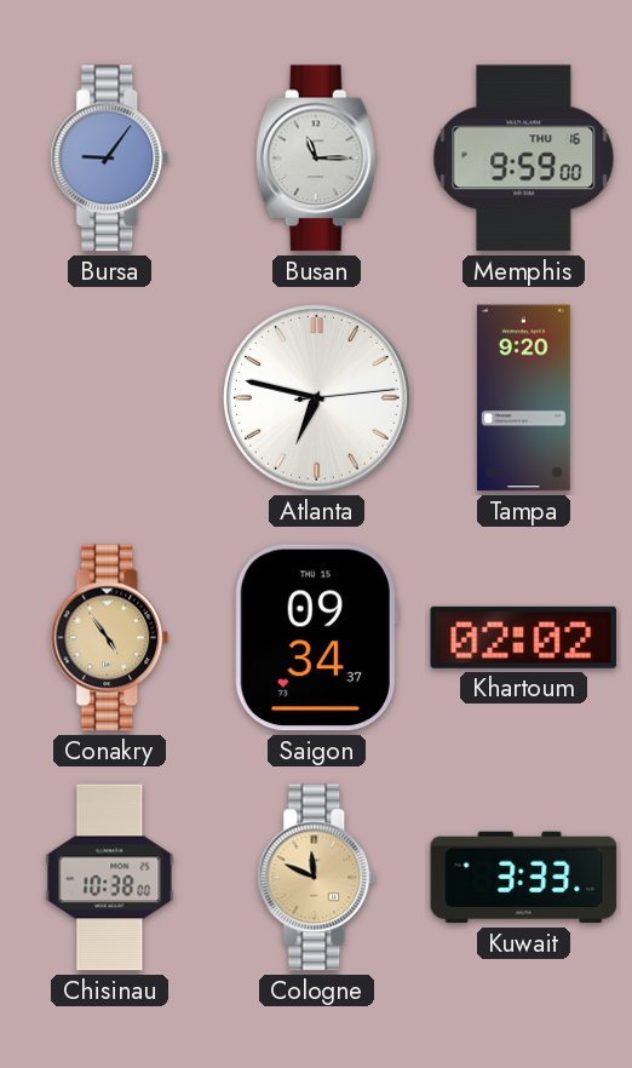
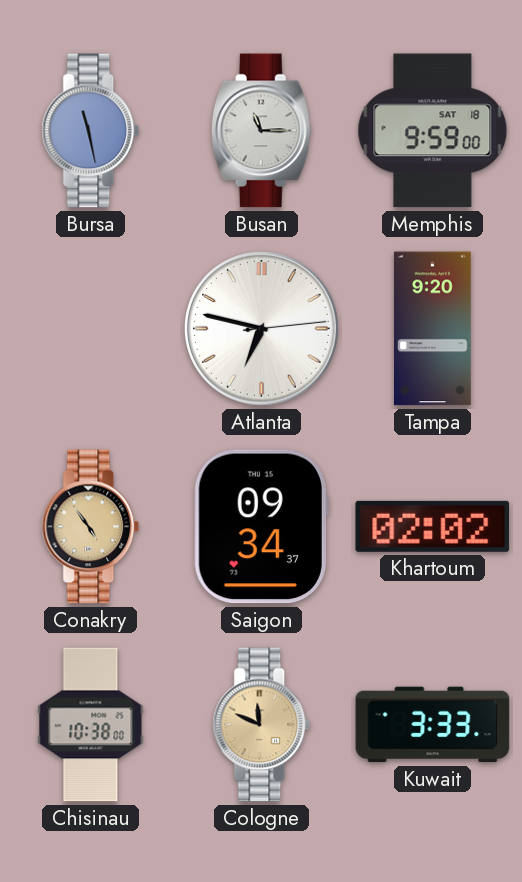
Bursa: 9:06 -> 11:28
Memphis date: THU 16 -> SAT 18
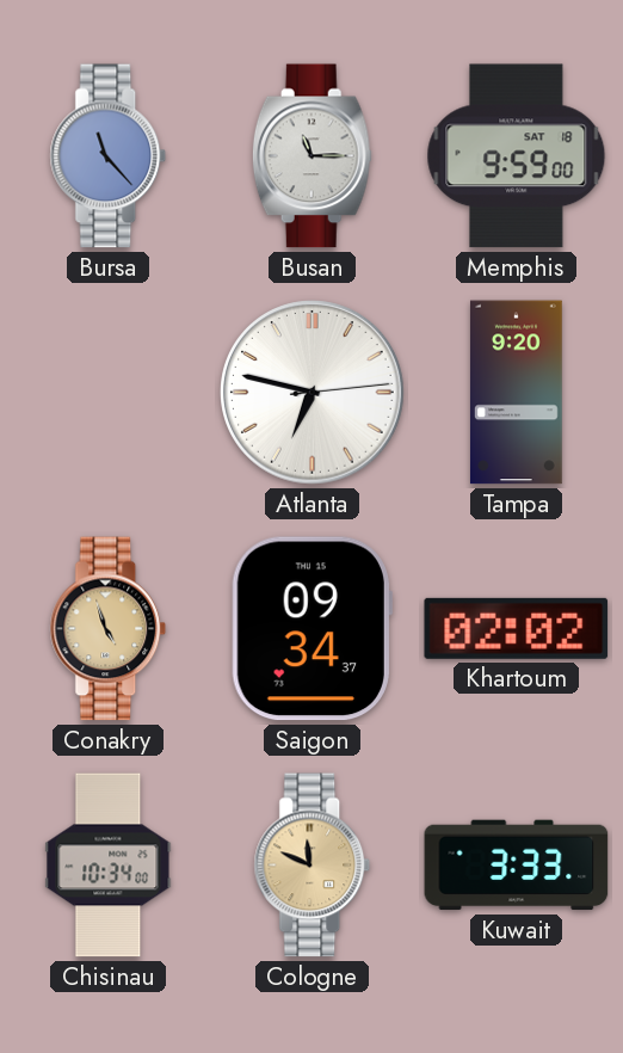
Bursa: 11:28 -> 11:23
Conakry: 4:54 -> 4:57
Chisinau: 10:38 -> 10:34
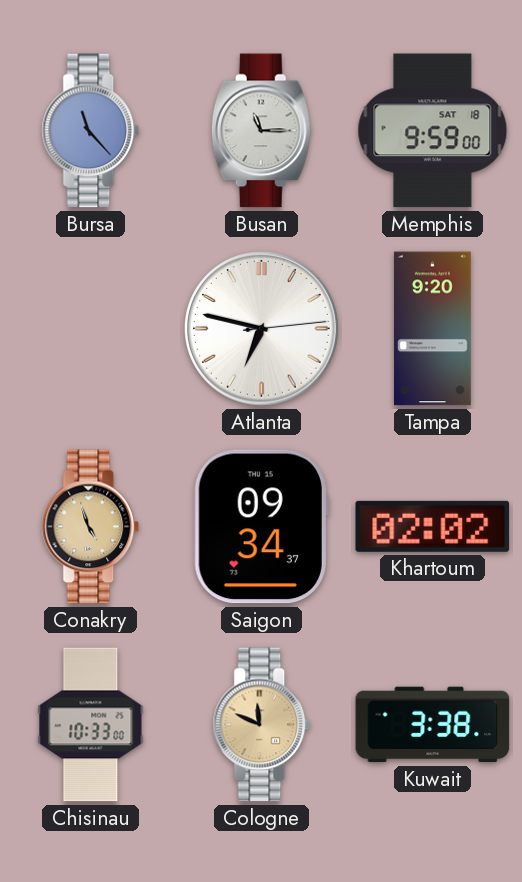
Chisinau: 10:34 -> 10:33
Kuwait: 3:33 -> 3:38
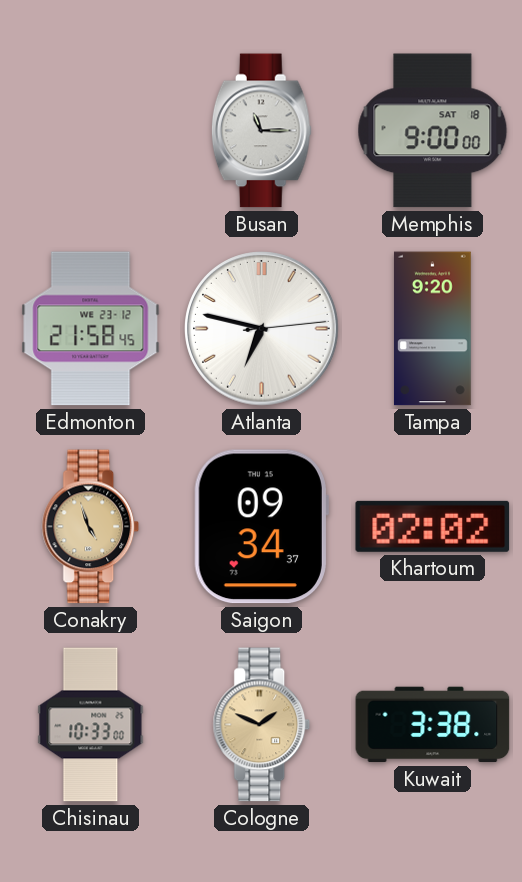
Bursa: 11:23 -> none
Memphis: 9:59 -> 9:00
Edmonton: none -> 21:58
Cologne: 11:49 -> 1:49
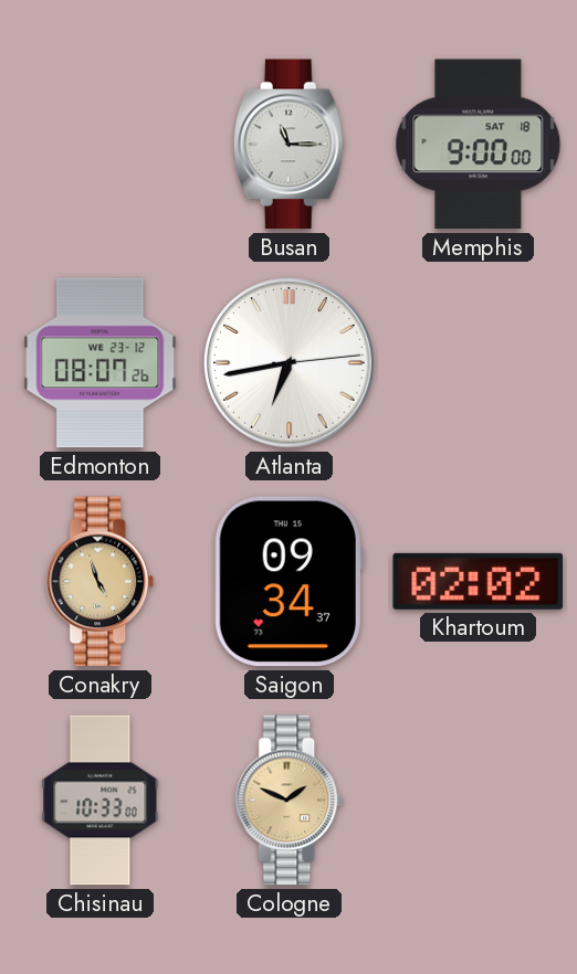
Edmonton: 21:58 -> 08:07
Atlanta: 6:47 -> 6:43
Tampa: 9:20 -> none
Kuwait: 3:38 -> none
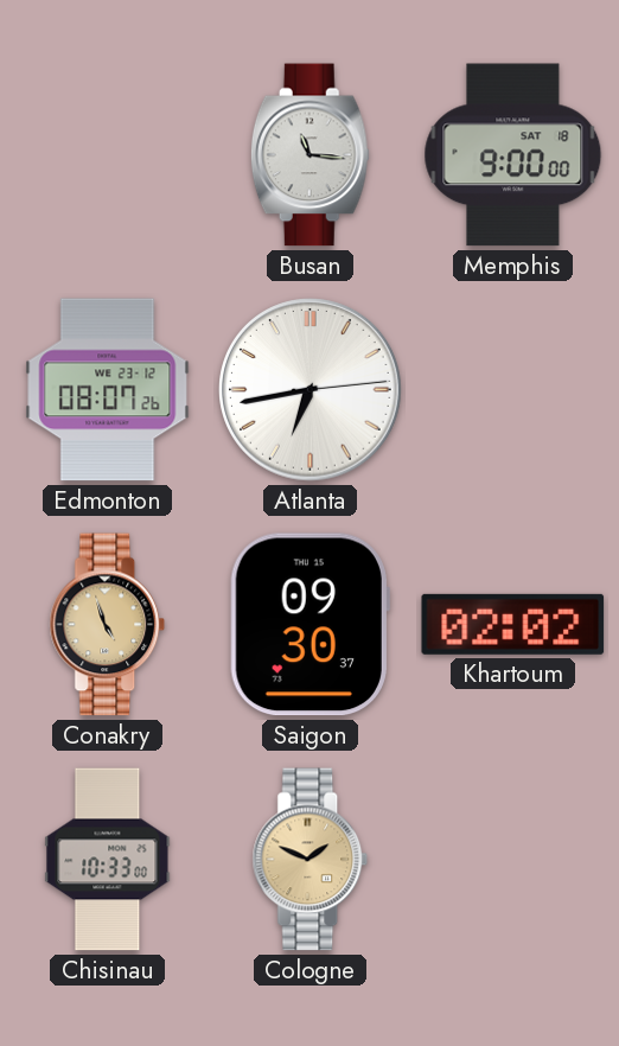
Busan: 11:15 -> 11:16
Saigon: 09:34 -> 09:30
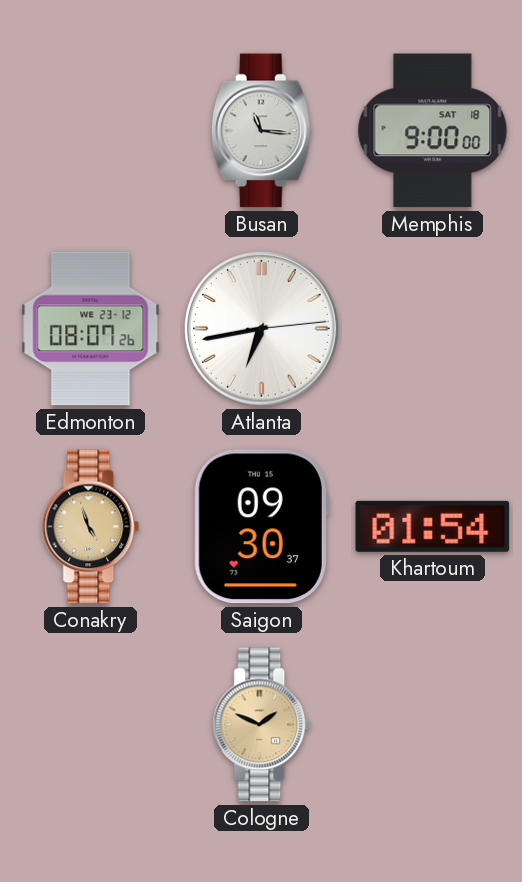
Khartoum: 02:02 -> 01:54
Chisinau: 10:33 -> none
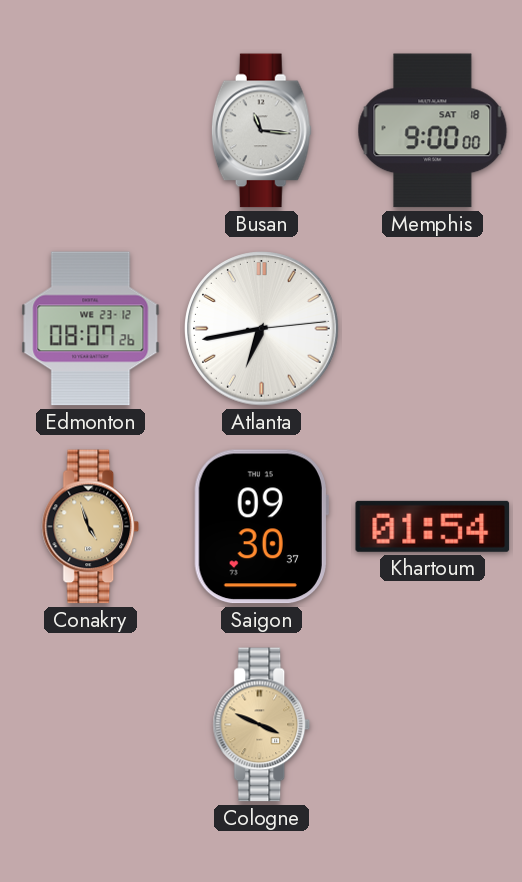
Cologne: 1:49 -> 3:49
